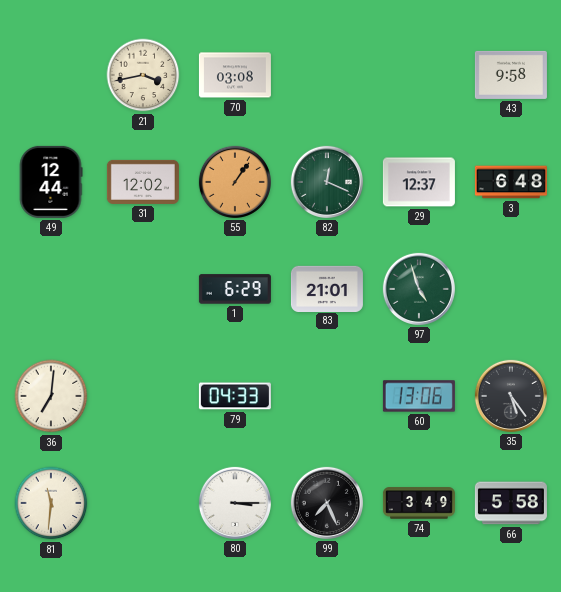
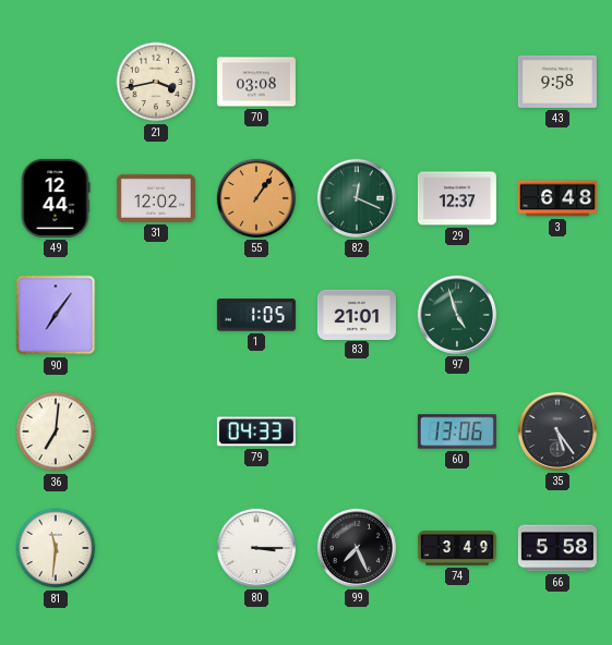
90: none -> 7:06
1: 6:29 -> 1:05
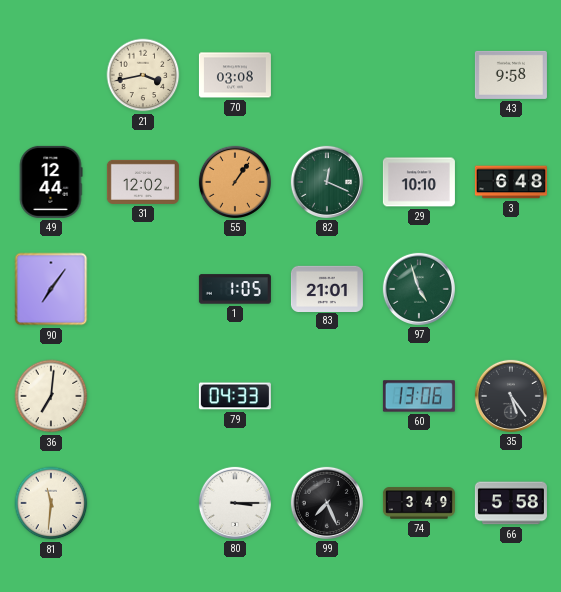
29: 12:37 -> 10:10
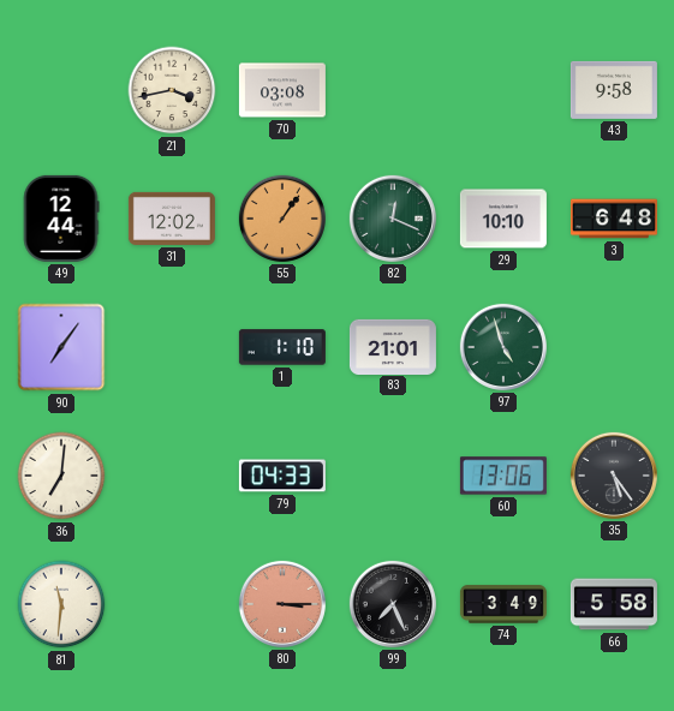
1: 1:05 -> 1:10
80 dial: white -> salmon
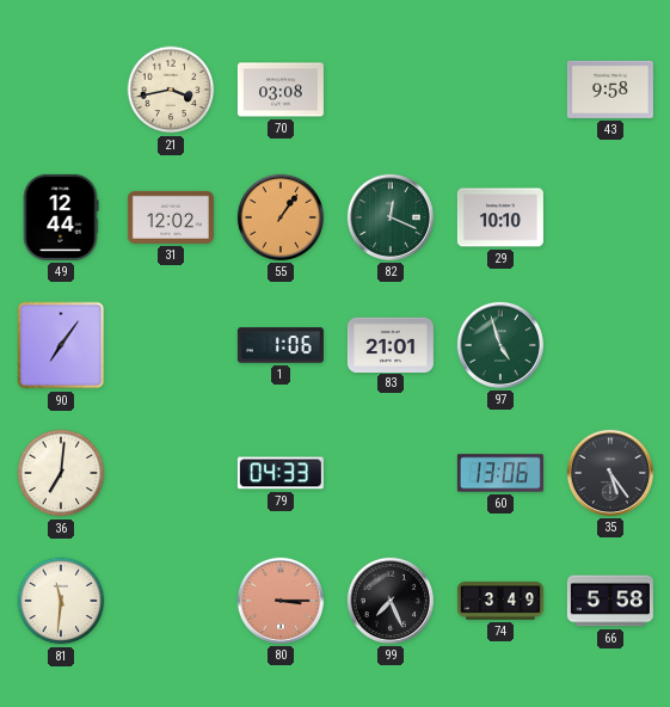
3: 6:48 -> none
1: 1:10 -> 1:06
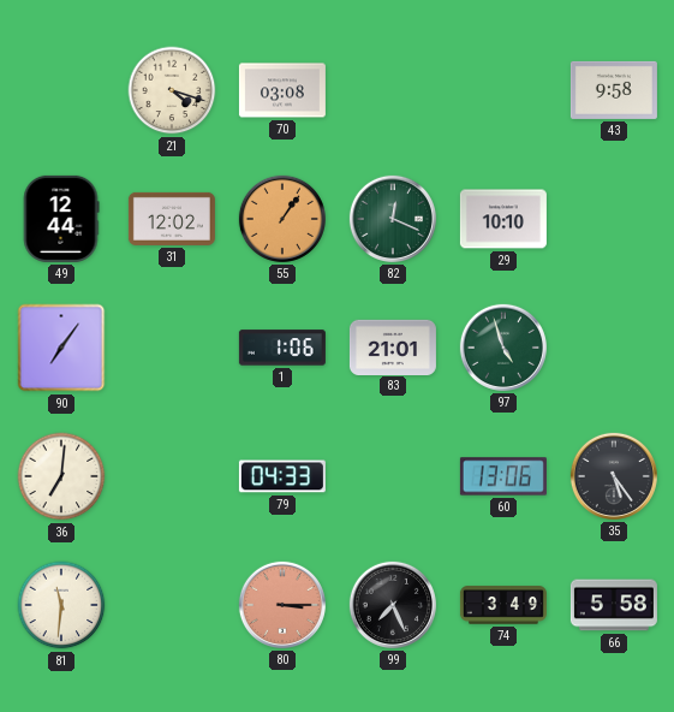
21: 3:43 -> 4:18
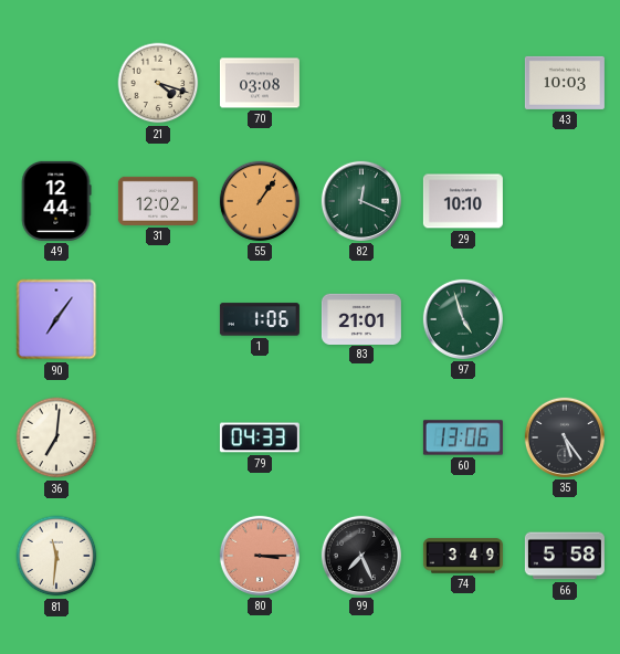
43: 9:58 -> 10:03
